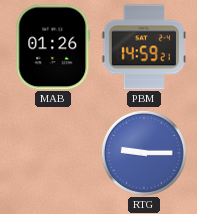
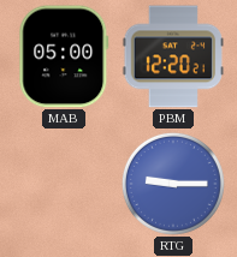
MAB: 01:26 -> 05:00
PBM: 14:59 -> 12:20
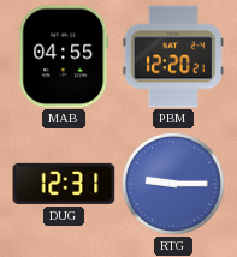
MAB: 05:00 -> 04:55
DUG: none -> 12:31
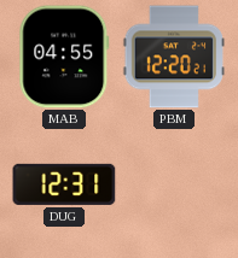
RTG: 9:15 -> none
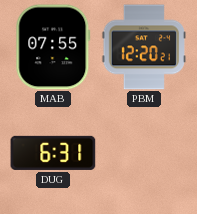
MAB: 04:55 -> 07:55
DUG: 12:31 -> 6:31
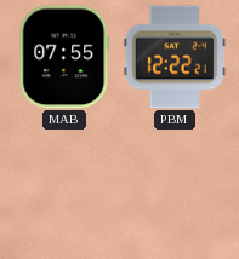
PBM: 12:20 -> 12:22
DUG: 6:31 -> none
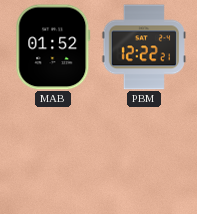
MAB: 07:55 -> 01:52
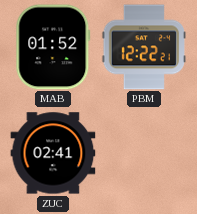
ZUC: none -> 02:41
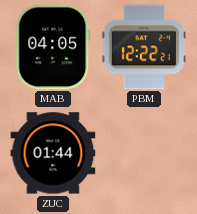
MAB: 01:52 -> 04:05
ZUC: 02:41 -> 01:44
